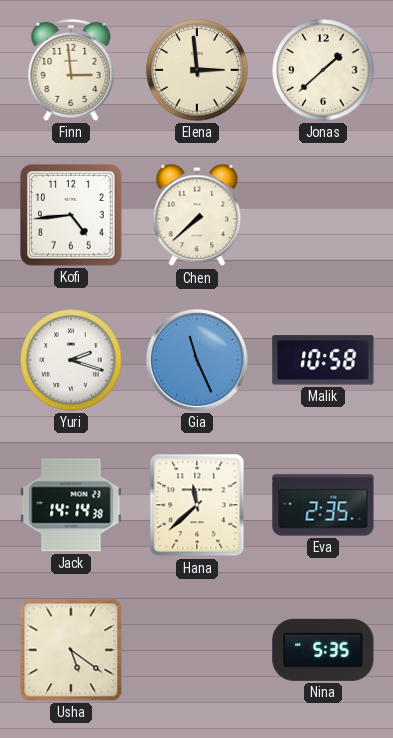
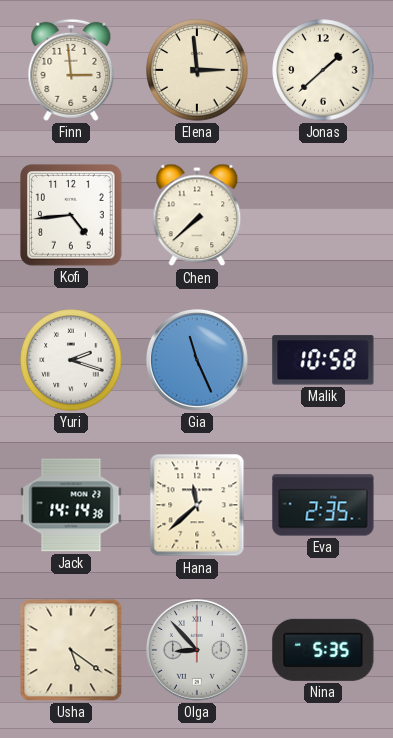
Olga: none -> 8:53
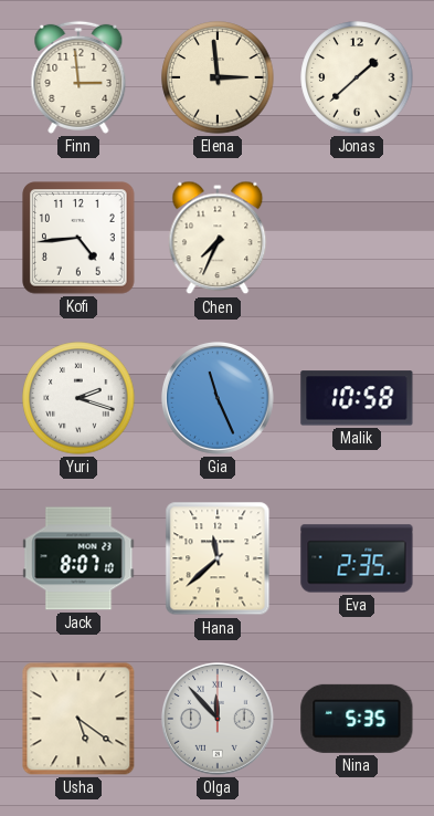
Chen: 7:38 -> 7:34
Jack: 14:14 -> 8:07
Olga: 8:53 -> 11:53
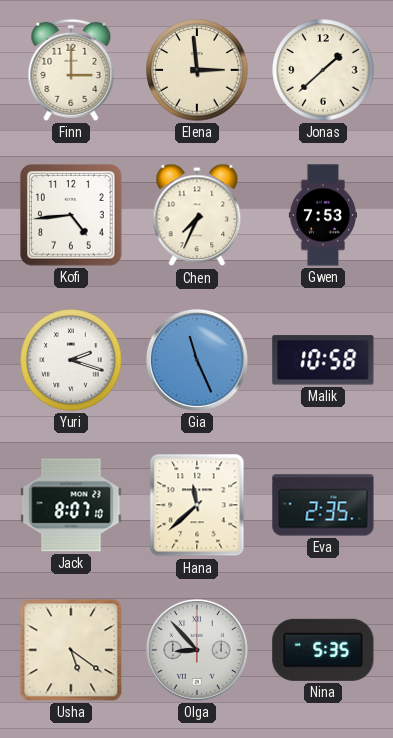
Finn: 2:59 -> 3:00
Gwen: none -> 7:53
Olga: 11:53 -> 8:53
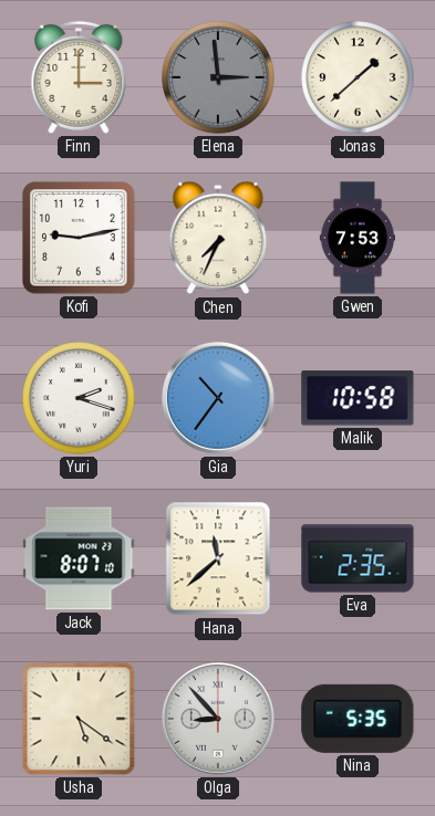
Elena dial: cream -> grey
Kofi: 4:44 -> 9:13
Gia: 11:26 -> 10:36
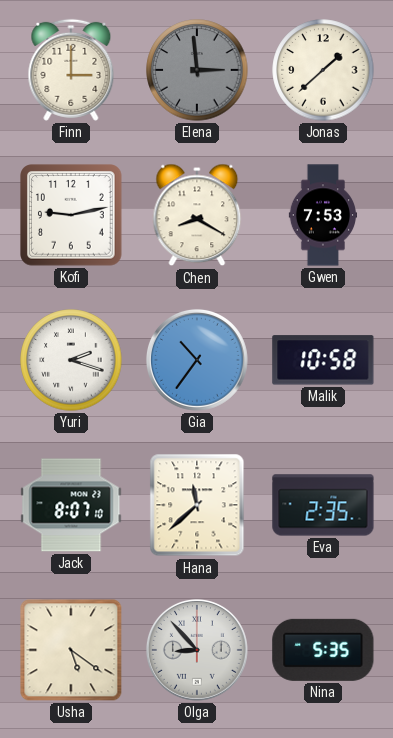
Chen: 7:34 -> 8:20
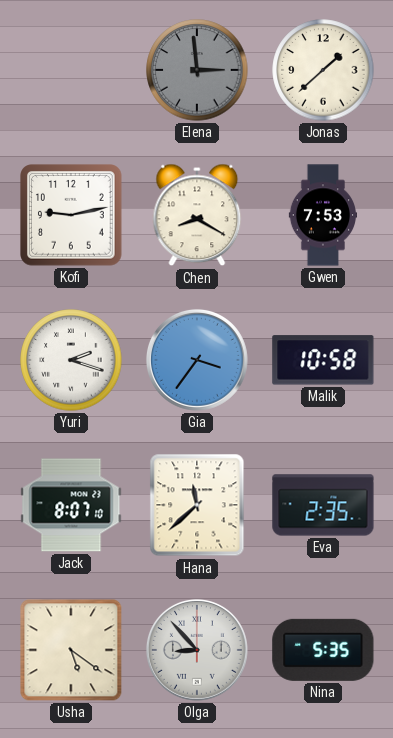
Finn: 3:00 -> none
Gia: 10:36 -> 3:36
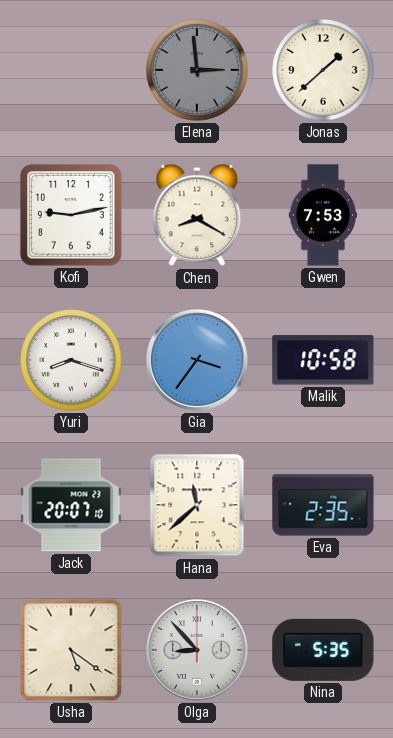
Yuri: 2:18 -> 8:18
Jack: 8:07 -> 20:07
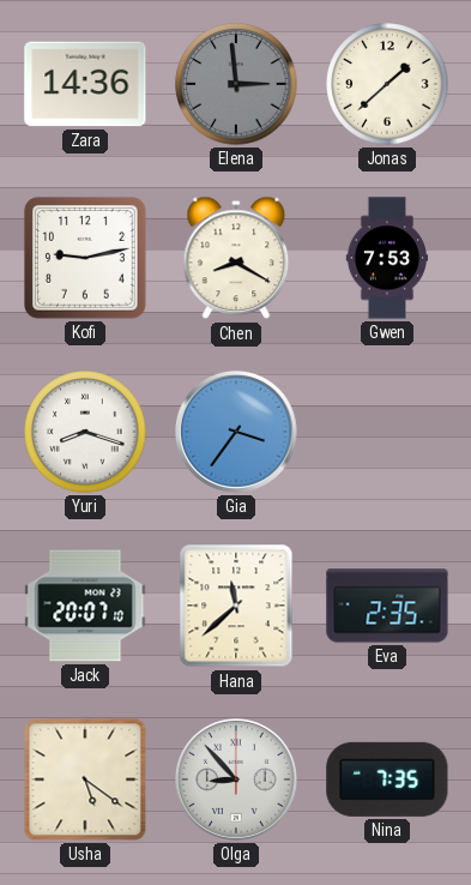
Zara: none -> 14:36
Malik: 10:58 -> none
Nina: 5:35 -> 7:35
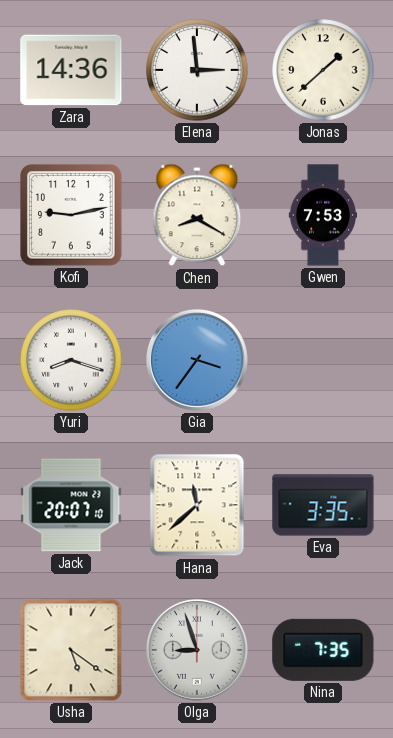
Elena dial: grey -> white
Eva: 2:35 -> 3:35
Olga: 8:53 -> 8:57
